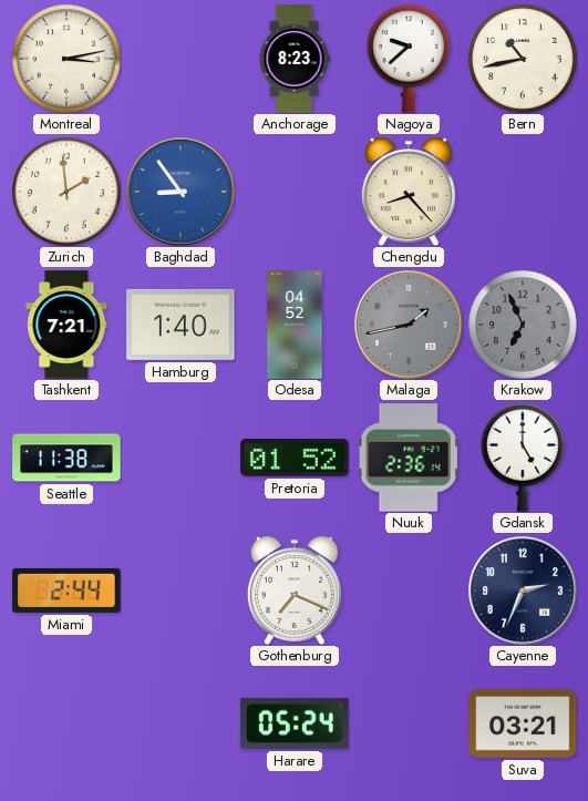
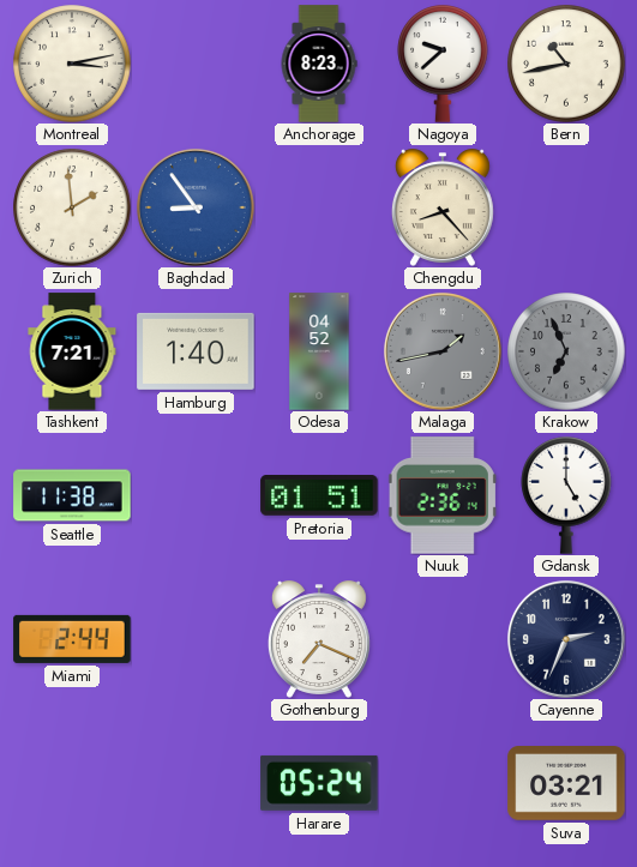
Pretoria: 01:52 -> 01:51
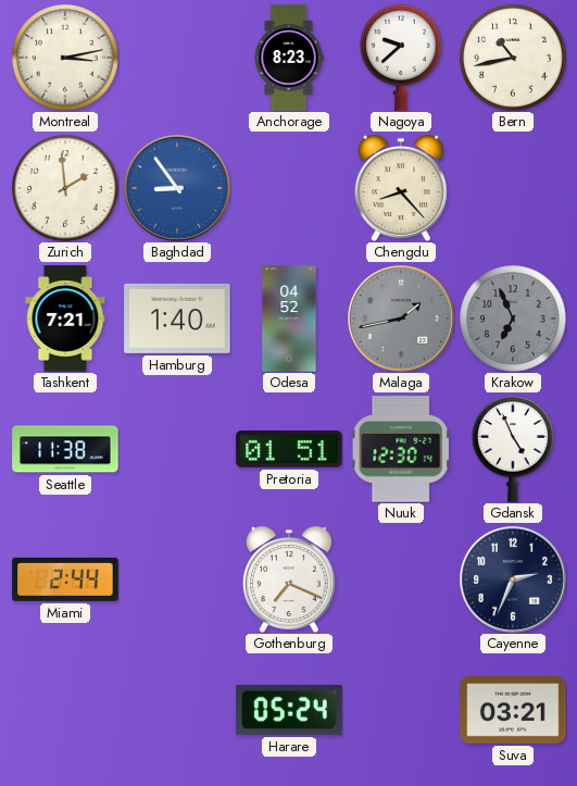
Nuuk: 2:36 -> 12:30
Gdansk: 5:00 -> 4:56
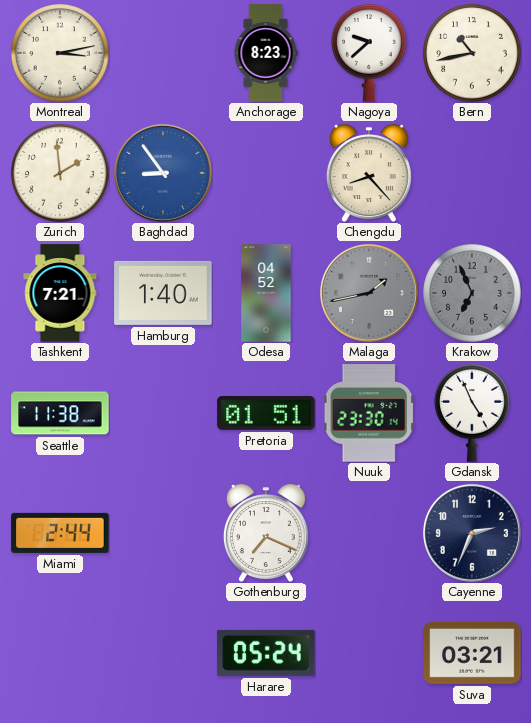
Nuuk: 12:30 -> 23:30
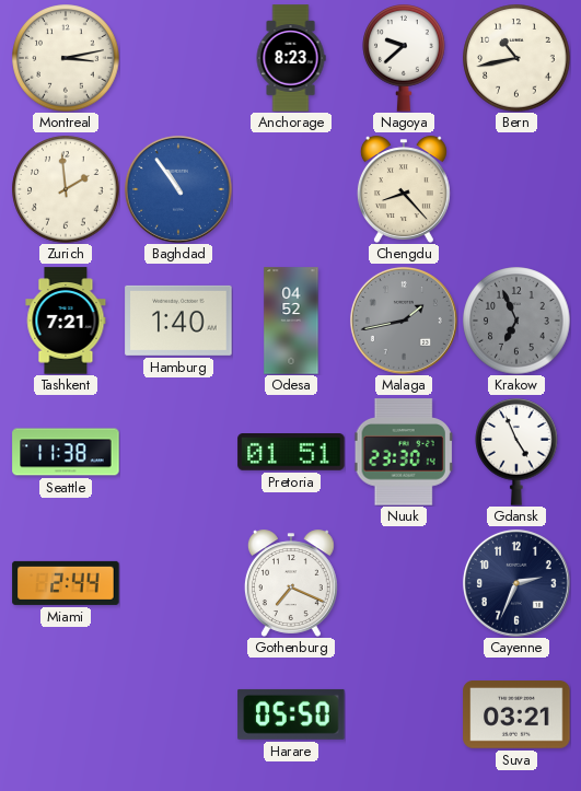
Baghdad: 8:54 -> 10:54
Harare: 05:24 -> 05:50
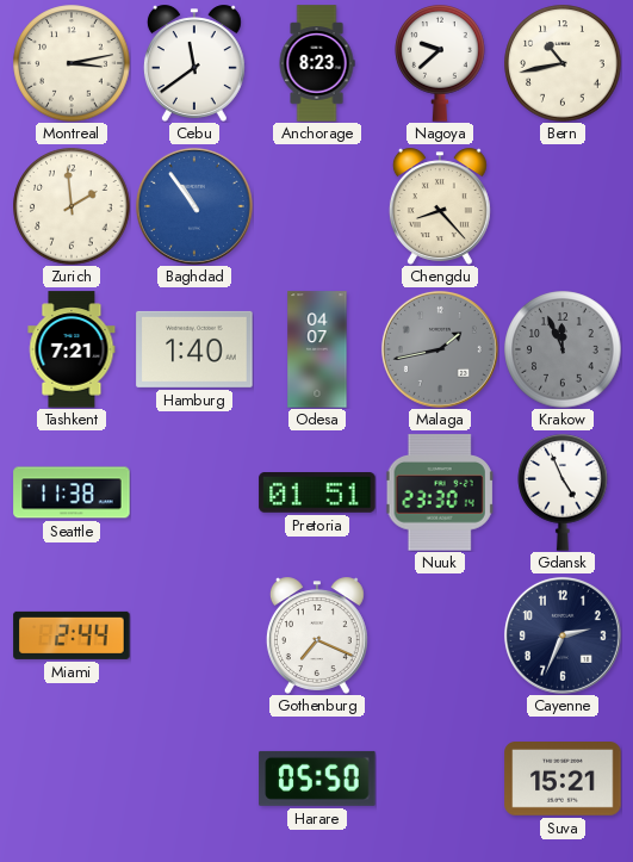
Cebu: none -> 11:39
Odesa: 04:52 -> 04:07
Krakow: 6:56 -> 11:56
Suva: 03:21 -> 15:21
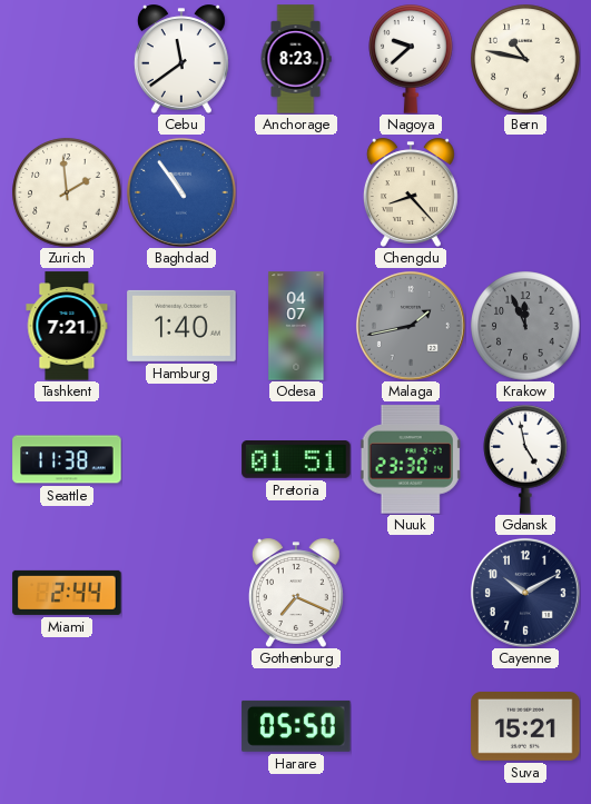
Montreal: 3:13 -> none
Bern: 10:43 -> 10:47
Gdansk: 4:56 -> 4:58
Cayenne: 2:34 -> 10:10
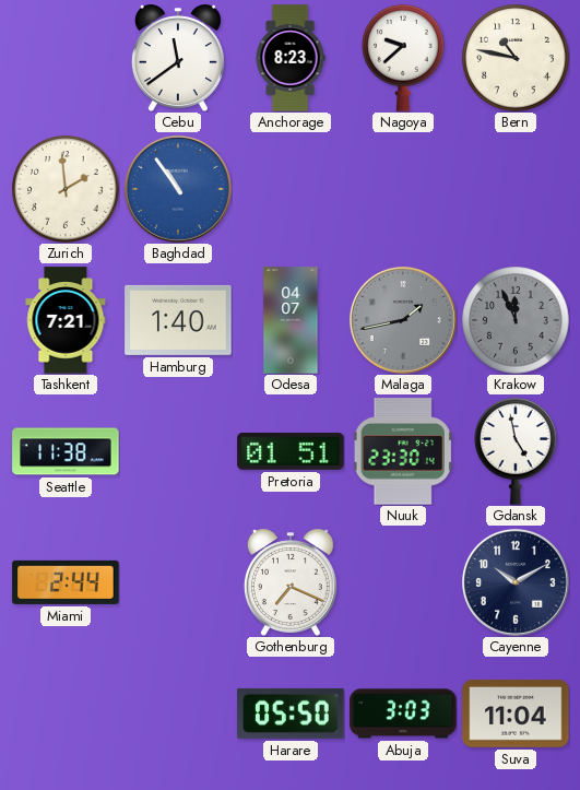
Chengdu: 8:23 -> none
Abuja: none -> 3:03
Suva: 15:21 -> 11:04
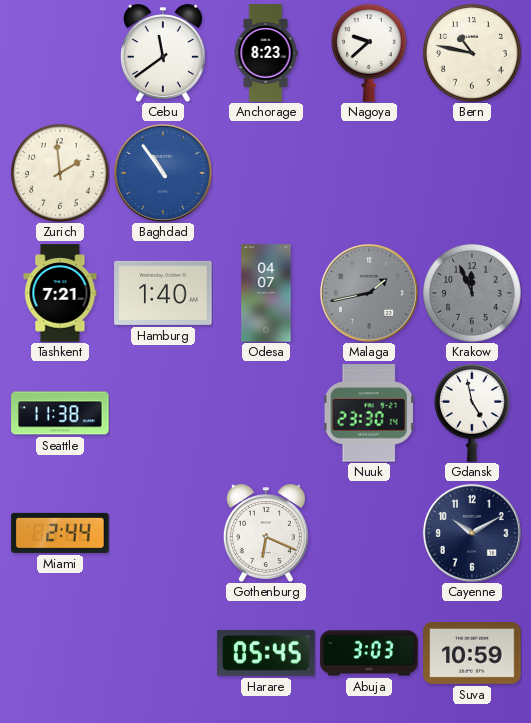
Pretoria: 01:51 -> none
Gothenburg: 7:19 -> 6:19
Harare: 05:50 -> 05:45
Suva: 11:04 -> 10:59
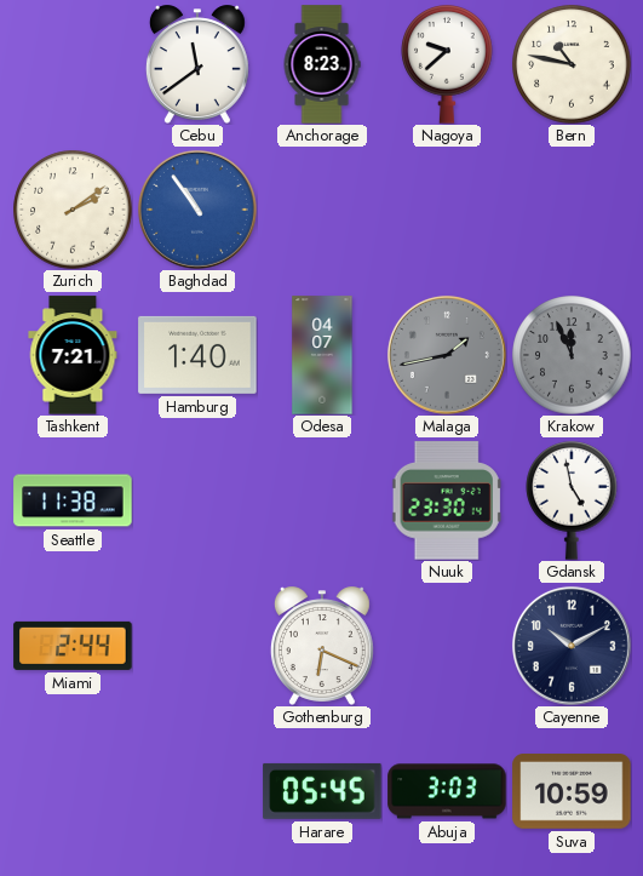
Zurich: 1:59 -> 2:09
